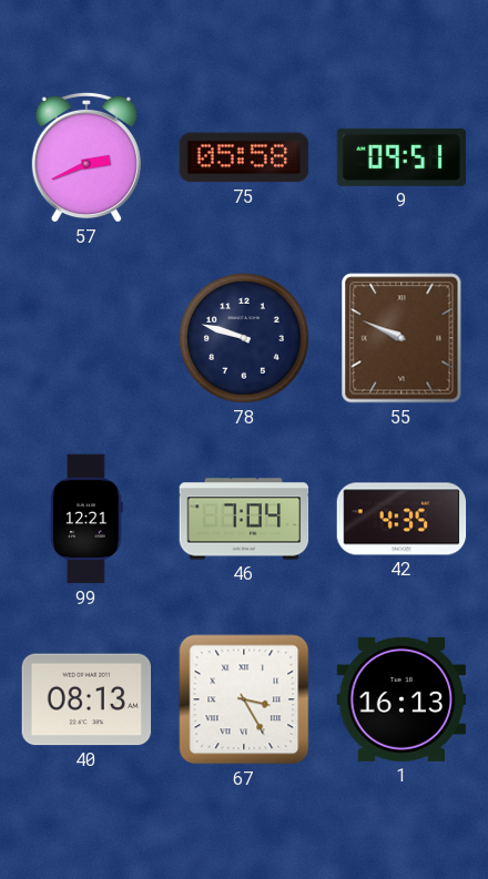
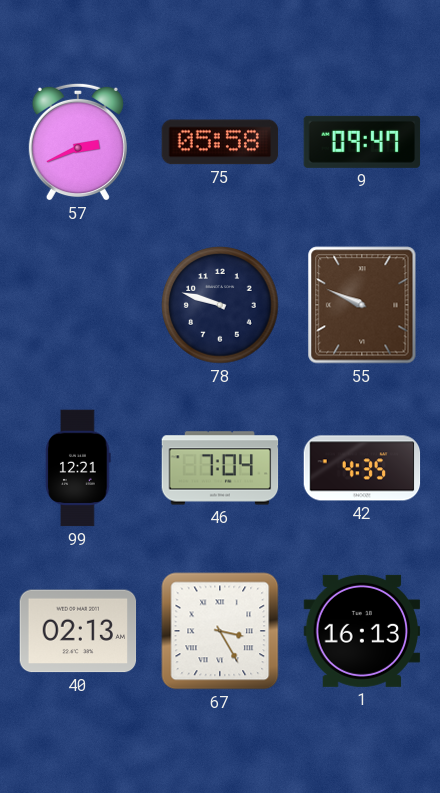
9: 09:51 -> 09:47
40: 08:13 -> 02:13
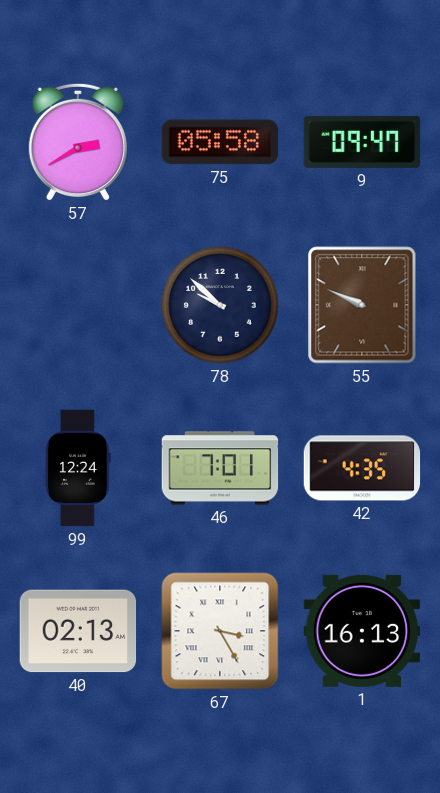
57: 2:41 -> 2:40
78: 9:48 -> 9:52
99: 12:21 -> 12:24
46: 7:04 -> 7:01
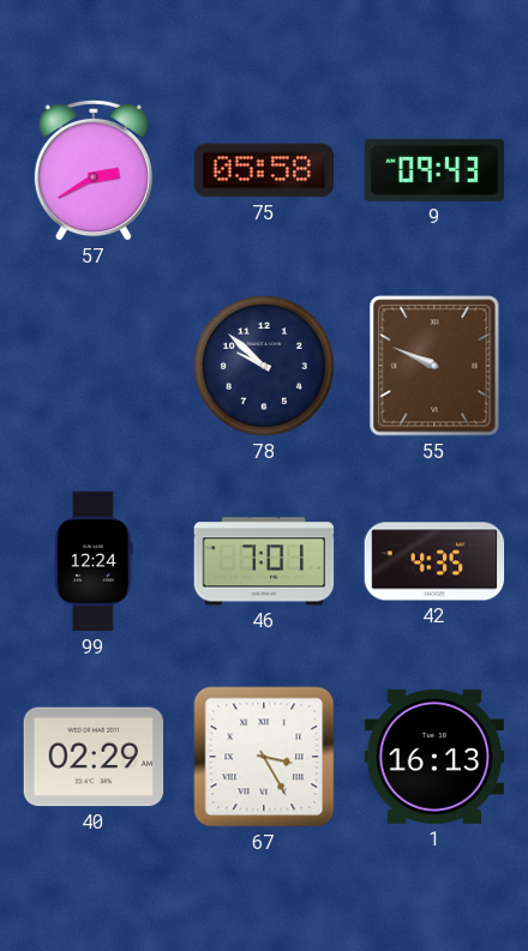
9: 09:47 -> 09:43
40: 02:13 -> 02:29
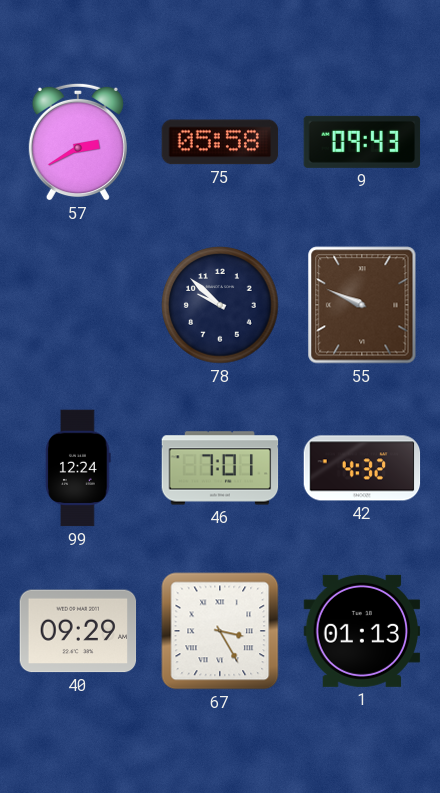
42: 4:35 -> 4:32
40: 02:29 -> 09:29
1: 16:13 -> 01:13
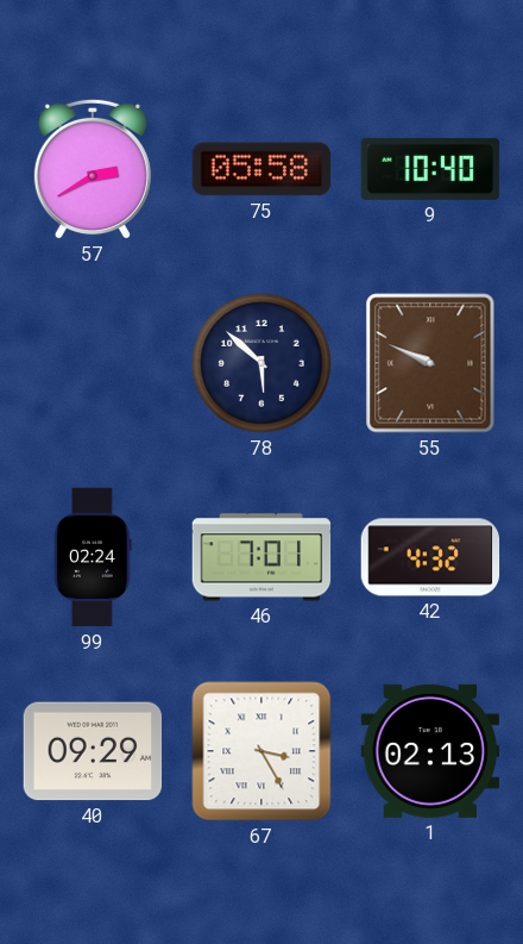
9: 09:43 -> 10:40
78: 9:52 -> 5:52
99: 12:24 -> 02:24
1: 01:13 -> 02:13
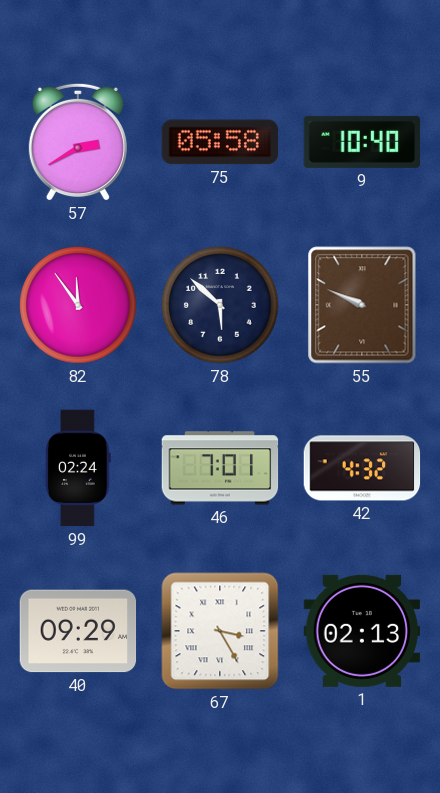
82: none -> 11:54
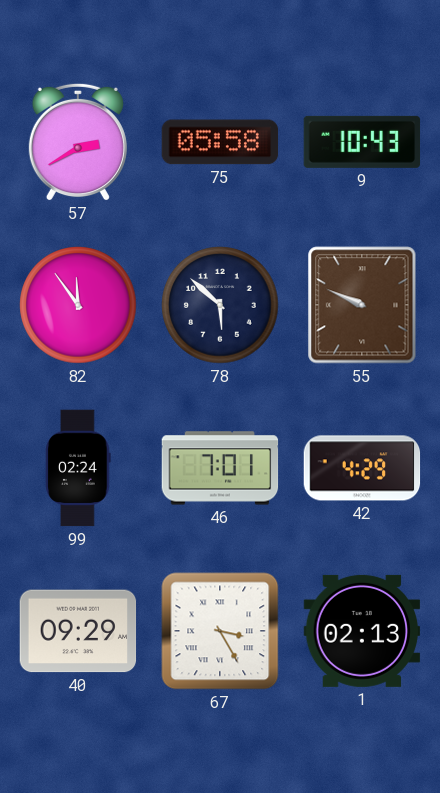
9: 10:40 -> 10:43
42: 4:32 -> 4:29
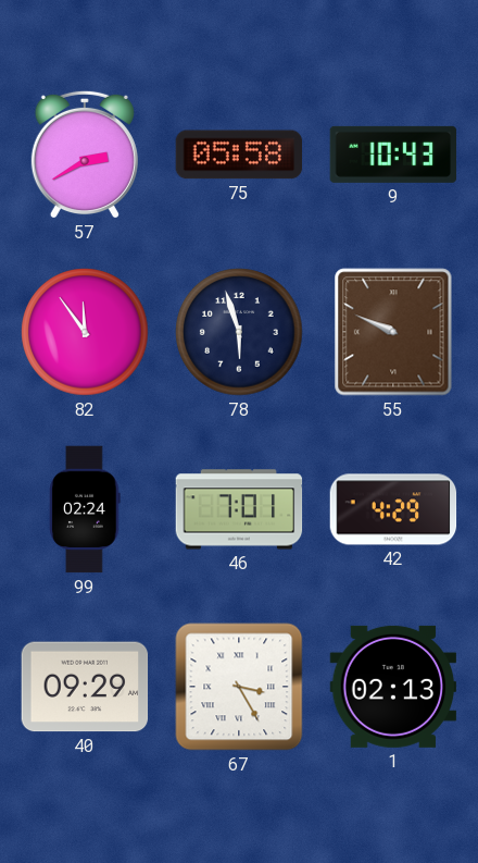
78: 5:52 -> 5:57
